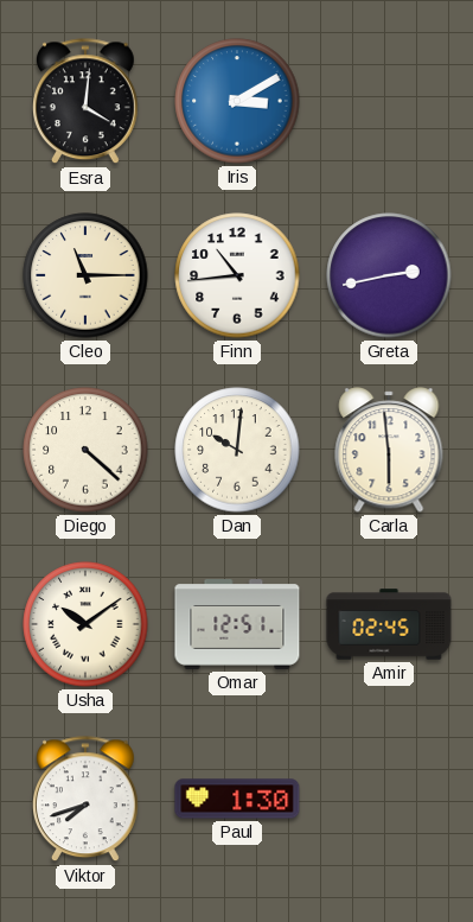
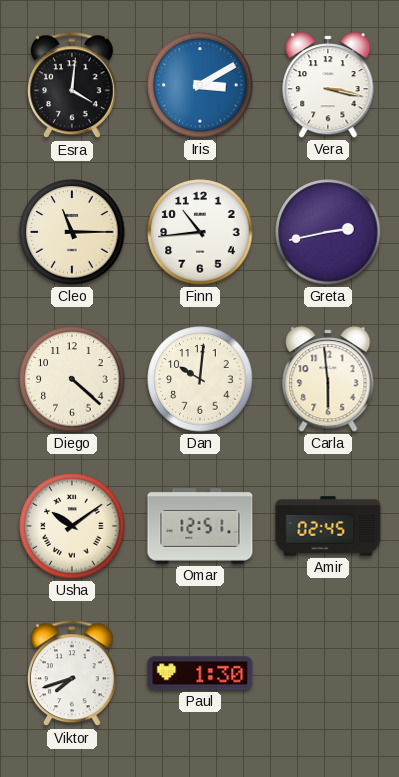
Vera: none -> 3:17
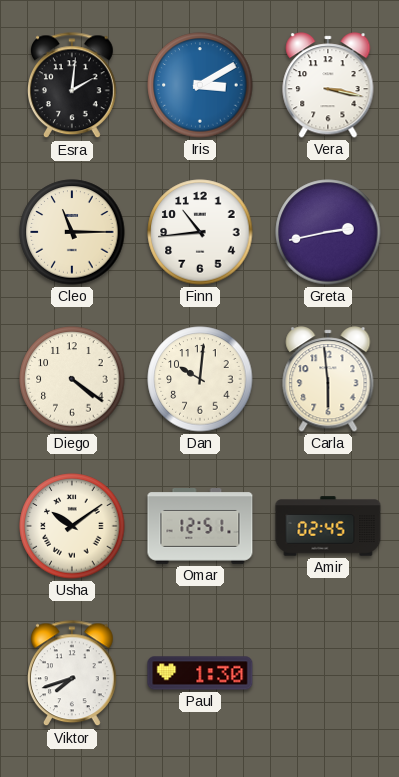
Esra: 4:01 -> 2:01
Diego: 4:22 -> 4:21
